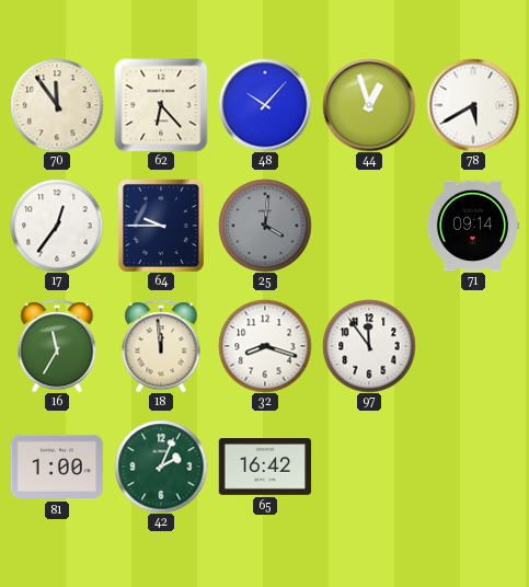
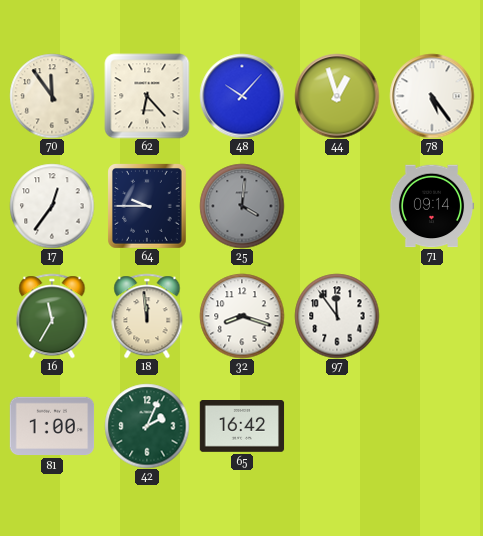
78: 5:40 -> 5:24
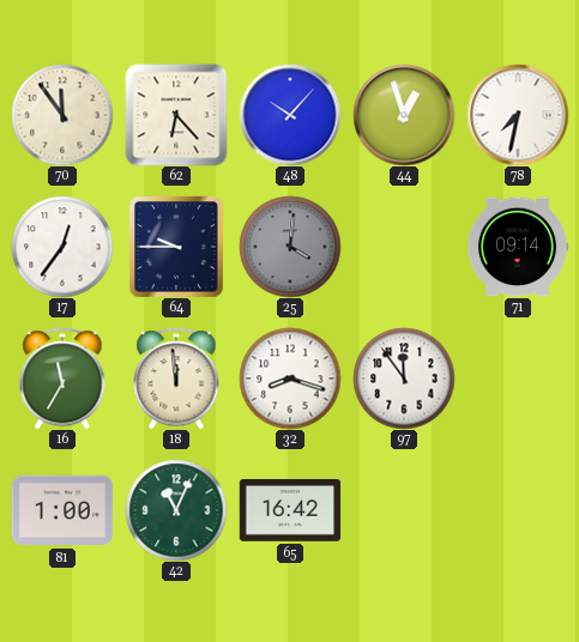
78: 5:24 -> 7:32
42: 2:04 -> 11:04
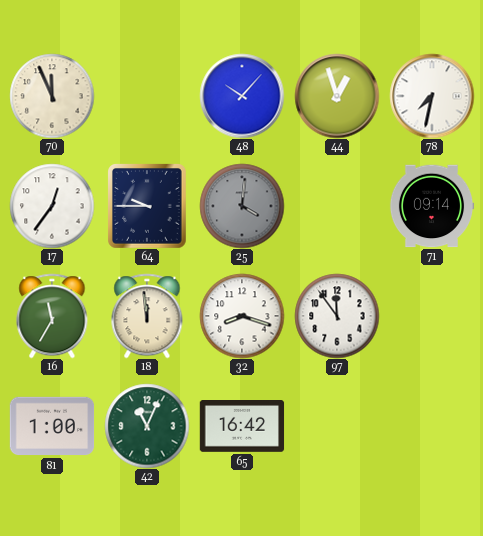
70: 11:54 -> 11:56
62: 6:23 -> none
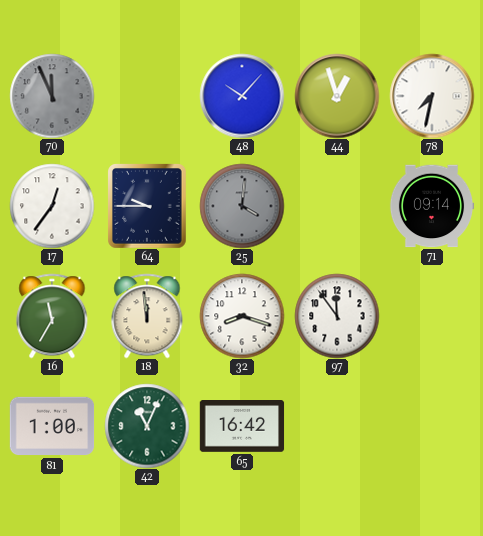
70 dial: cream -> grey
